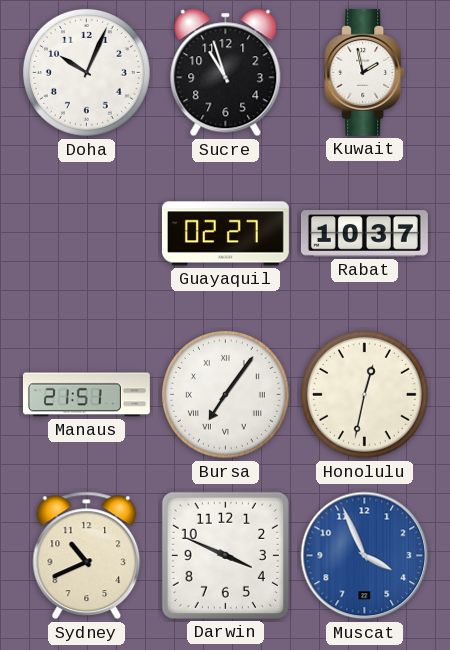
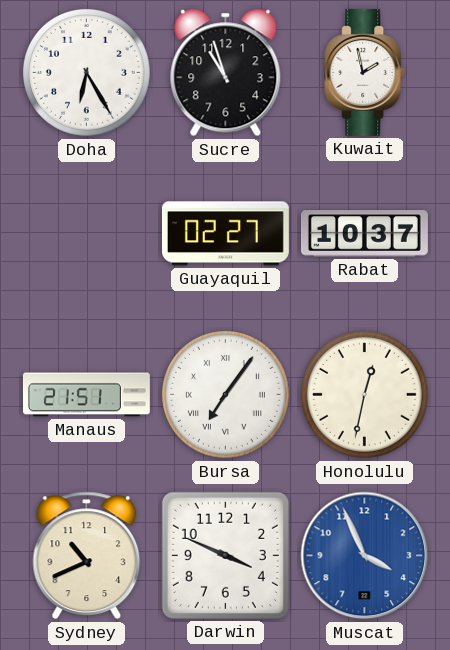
Doha: 10:04 -> 6:25
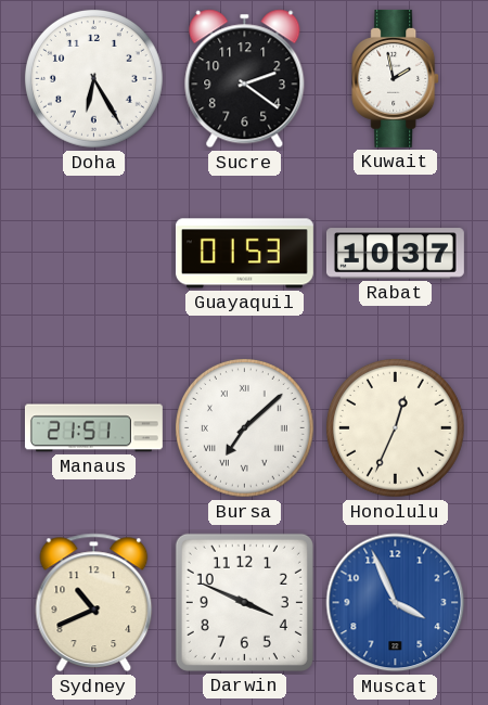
Sucre: 10:57 -> 2:21
Guayaquil: 02:27 -> 01:53
Bursa: 7:06 -> 7:08
Honolulu: 12:32 -> 12:34
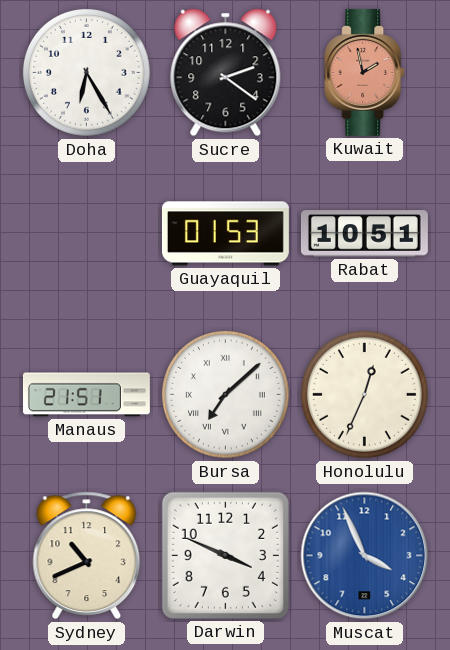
Kuwait dial: white -> salmon
Rabat: 10:37 -> 10:51
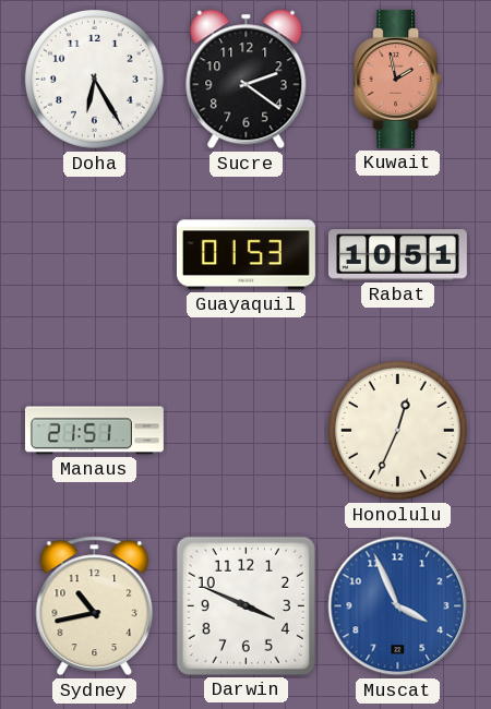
Bursa: 7:08 -> none
Sydney: 10:41 -> 10:43
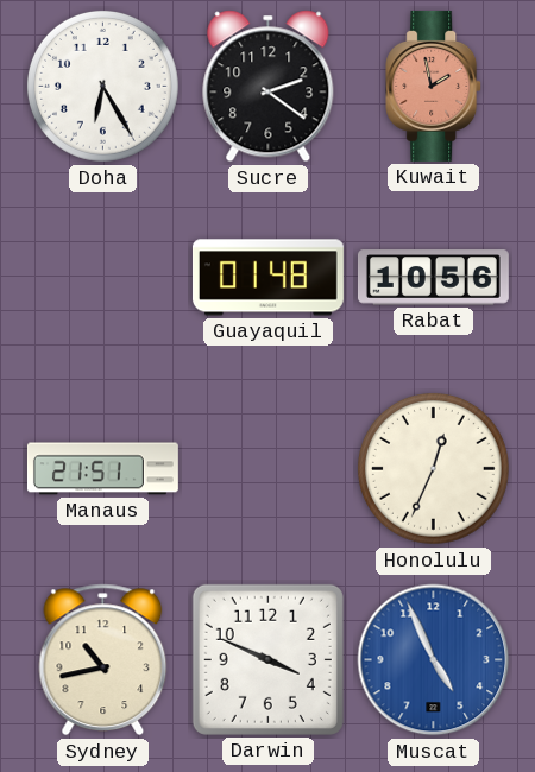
Guayaquil: 01:53 -> 01:48
Rabat: 10:51 -> 10:56
Muscat: 3:56 -> 4:56
